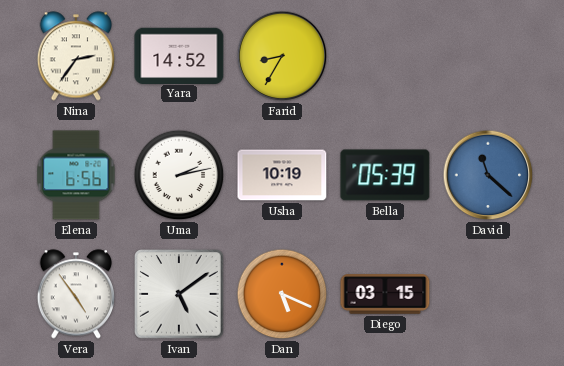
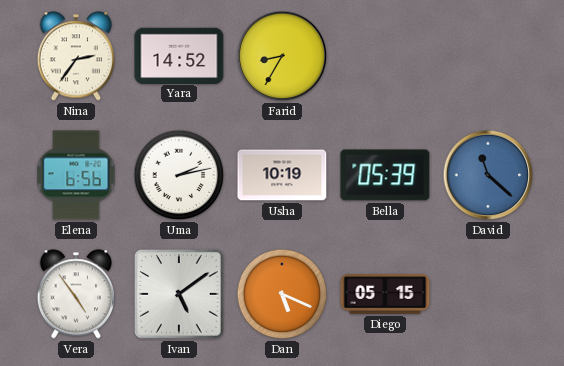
Diego: 03:15 -> 05:15
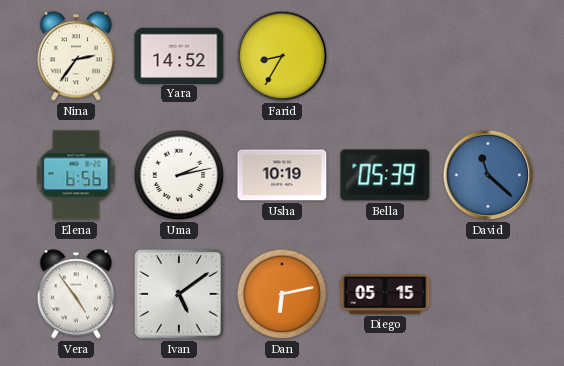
Dan: 5:19 -> 6:13
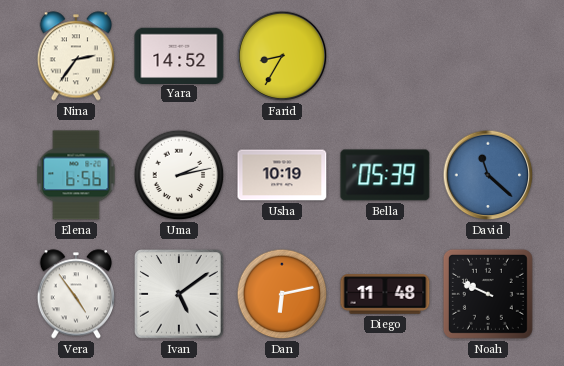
Diego: 05:15 -> 11:48
Noah: none -> 9:49
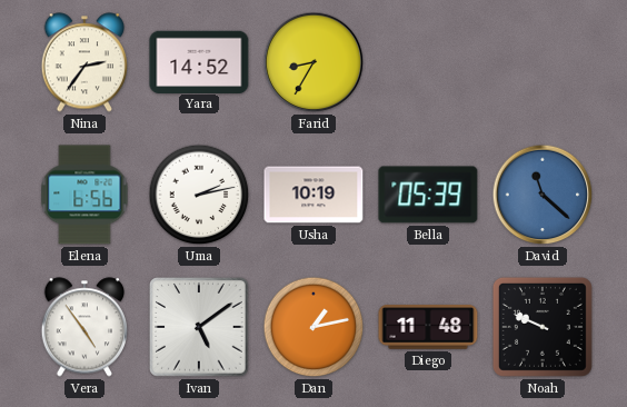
Dan: 6:13 -> 1:13
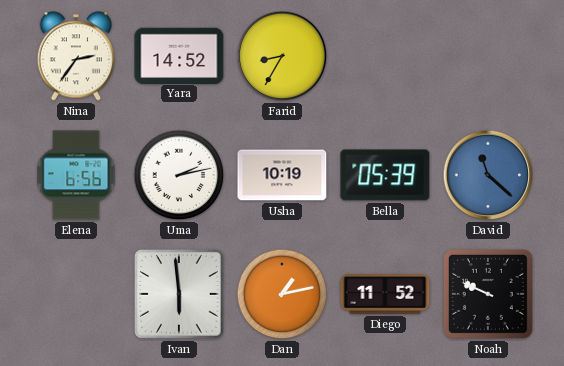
Vera: 4:54 -> none
Ivan: 5:09 -> 5:59
Diego: 11:48 -> 11:52
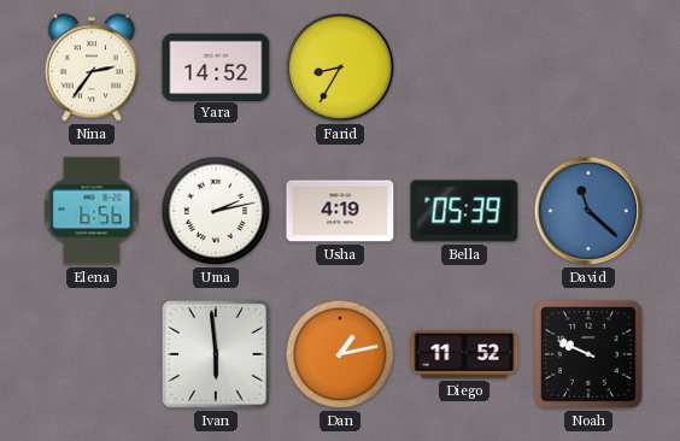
Usha: 10:19 -> 4:19
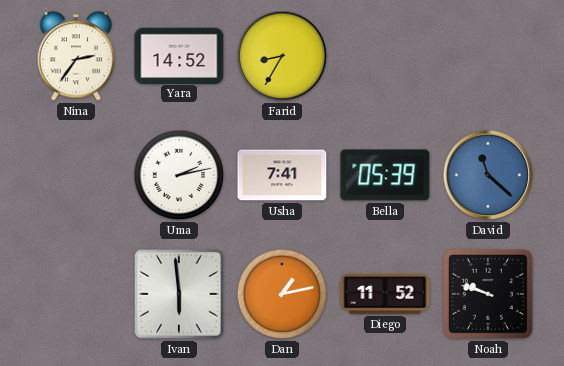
Elena: 6:56 -> none
Usha: 4:19 -> 7:41
Noah: 9:49 -> 9:48
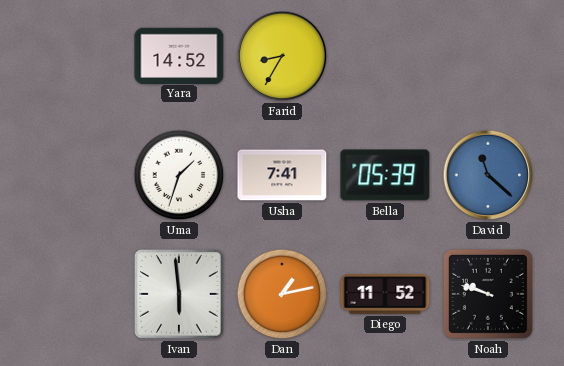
Nina: 2:36 -> none
Uma: 2:13 -> 1:33
